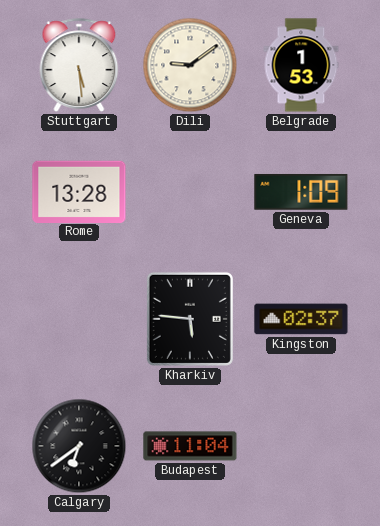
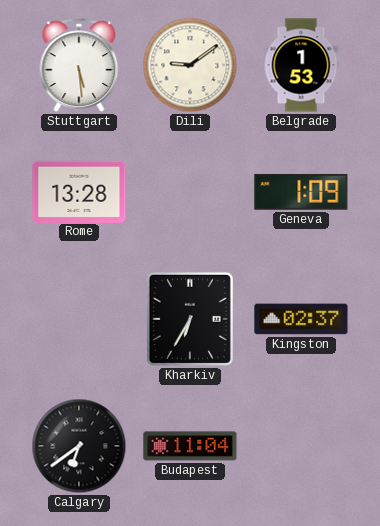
Kharkiv: 5:46 -> 6:35
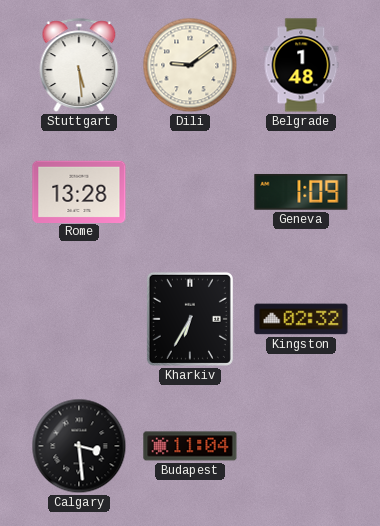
Belgrade: 1:53 -> 1:48
Kingston: 02:37 -> 02:32
Calgary: 6:39 -> 3:29
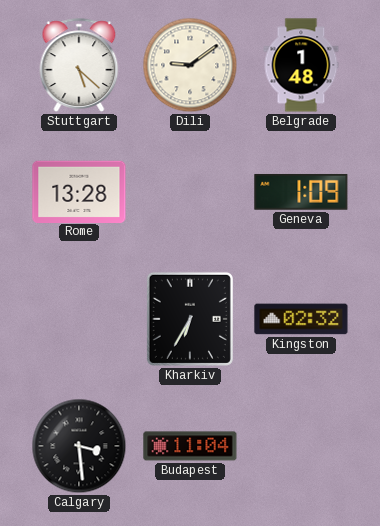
Stuttgart: 5:29 -> 5:22
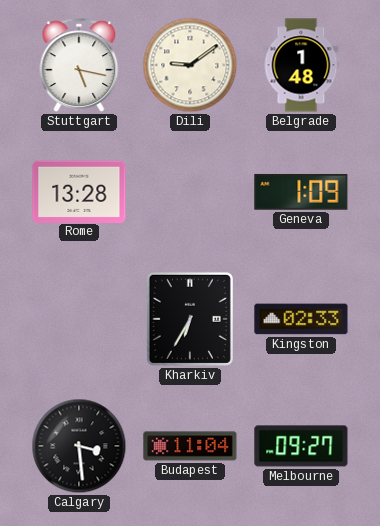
Stuttgart: 5:22 -> 5:17
Kingston: 02:32 -> 02:33
Melbourne: none -> 09:27
